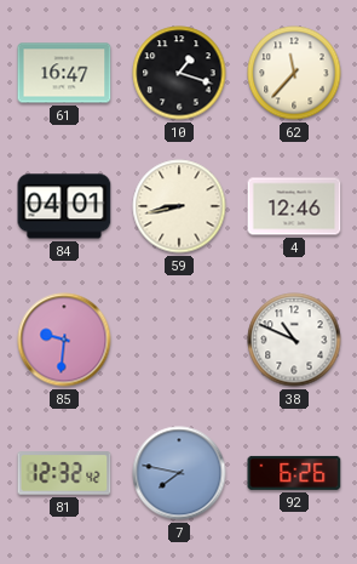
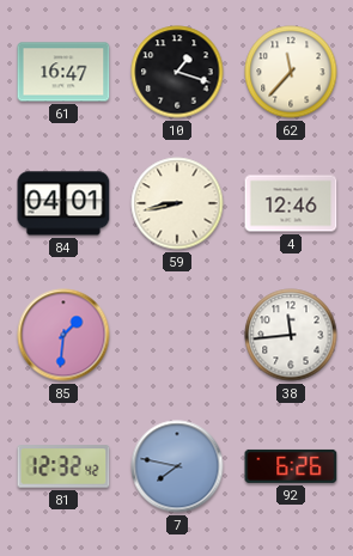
85: 9:31 -> 1:31
38: 10:49 -> 11:44
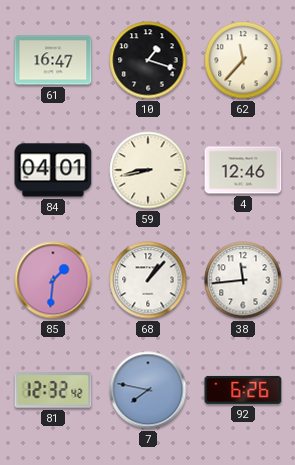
68: none -> 1:07
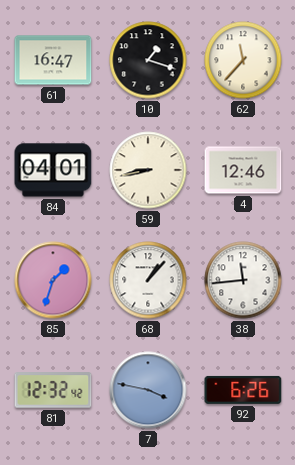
85: 1:31 -> 1:33
7: 7:47 -> 3:47
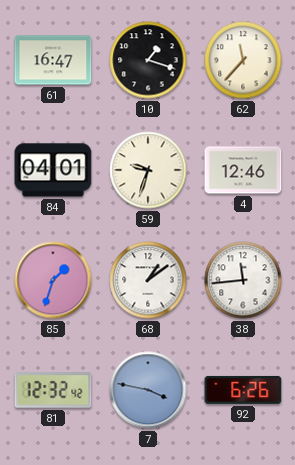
59: 8:43 -> 9:33
68: 1:07 -> 1:09
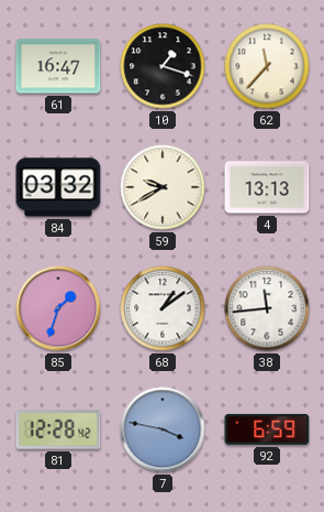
84: 04:01 -> 03:32
59: 9:33 -> 9:40
4: 12:46 -> 13:13
81: 12:32 -> 12:28
92: 6:26 -> 6:59
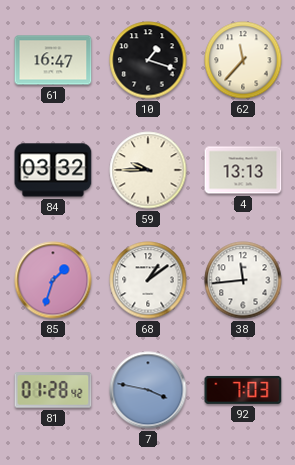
59: 9:40 -> 9:45
81: 12:28 -> 01:28
92: 6:59 -> 7:03
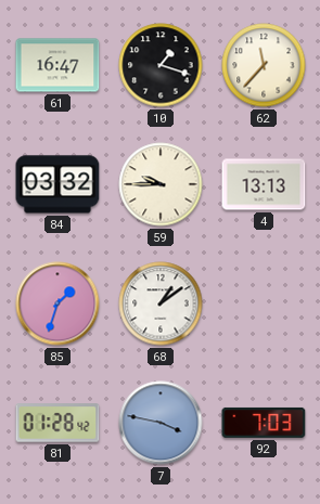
38: 11:44 -> none
